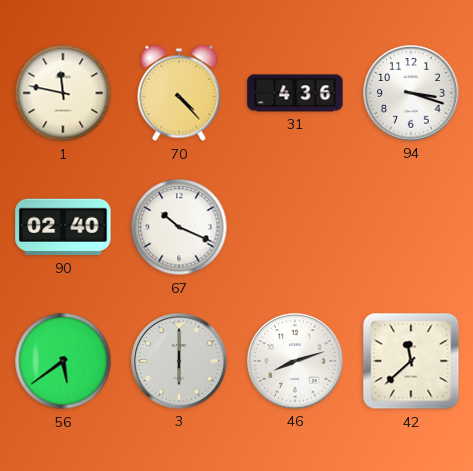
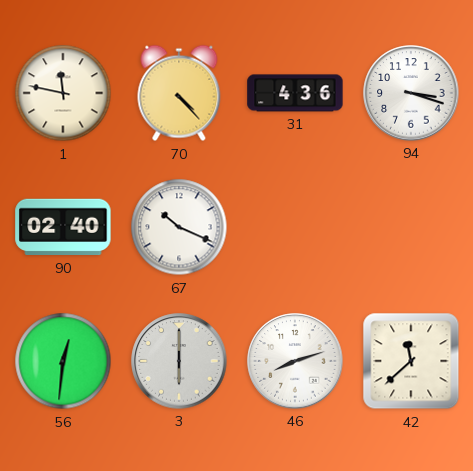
56: 5:39 -> 12:31
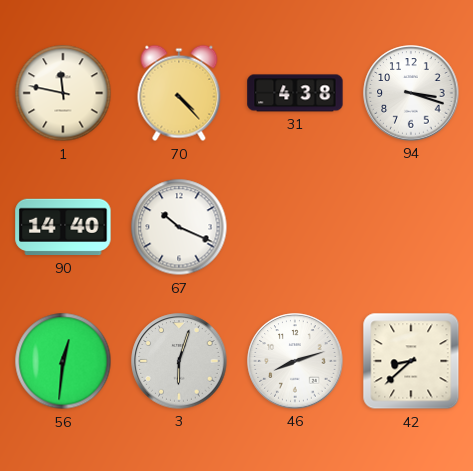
31: 4:36 -> 4:38
90: 02:40 -> 14:40
3: 6:00 -> 6:03
42: 11:38 -> 8:38
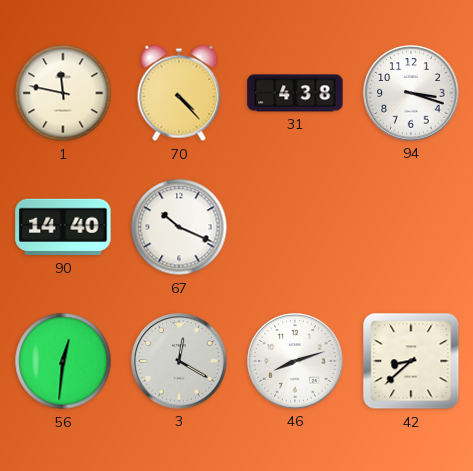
3: 6:03 -> 12:20
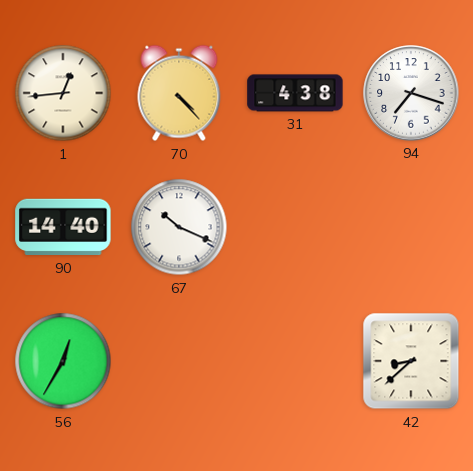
1: 11:47 -> 12:44
94: 3:18 -> 7:18
56: 12:31 -> 12:35
3: 12:20 -> none
46: 8:12 -> none
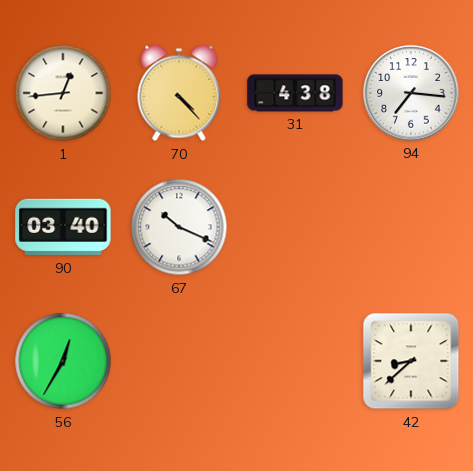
94: 7:18 -> 7:16
90: 14:40 -> 03:40
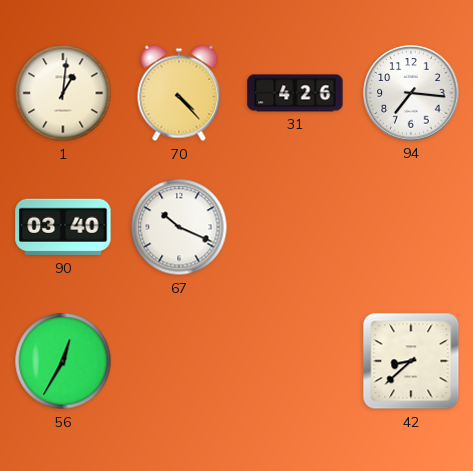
1: 12:44 -> 1:01
31: 4:38 -> 4:26
